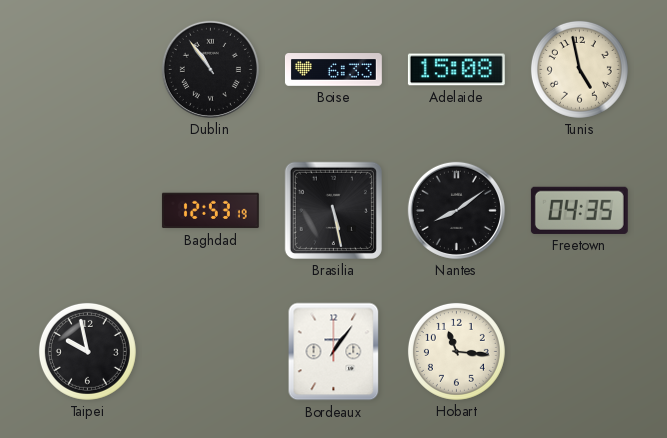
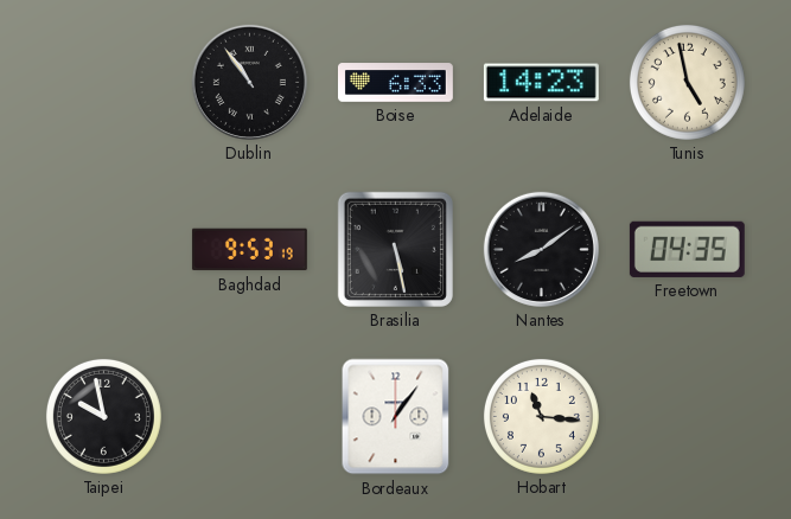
Adelaide: 15:08 -> 14:23
Baghdad: 12:53 -> 9:53
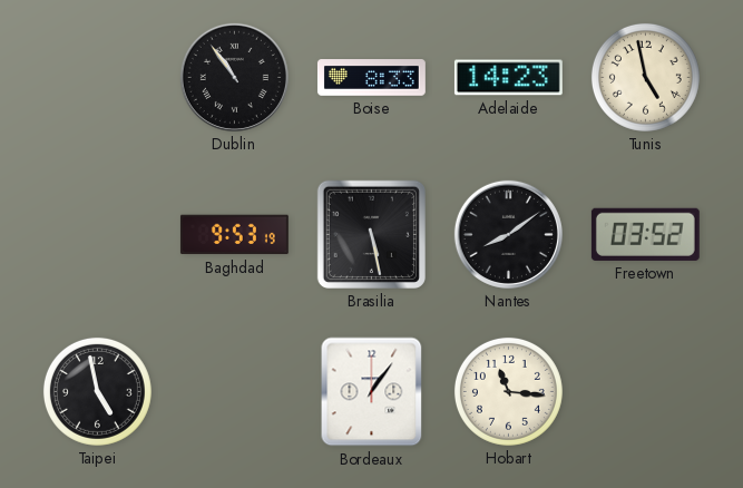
Boise: 6:33 -> 8:33
Freetown: 04:35 -> 03:52
Taipei: 9:58 -> 4:58
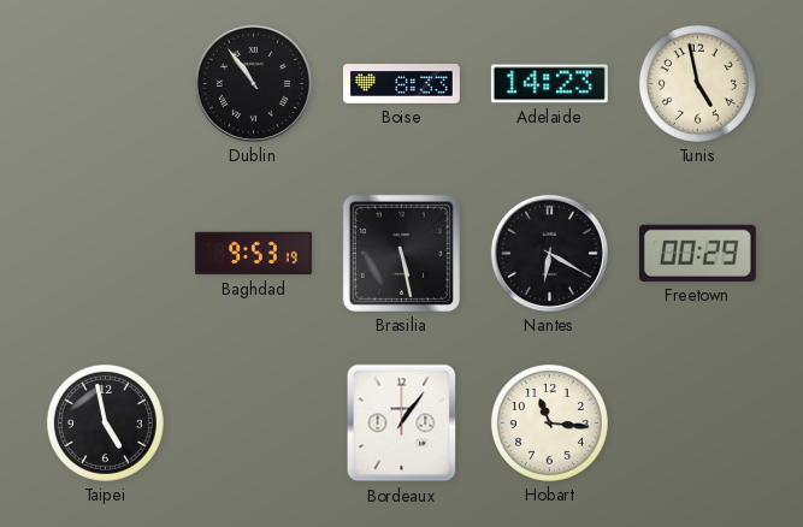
Nantes: 8:09 -> 6:20
Freetown: 03:52 -> 00:29
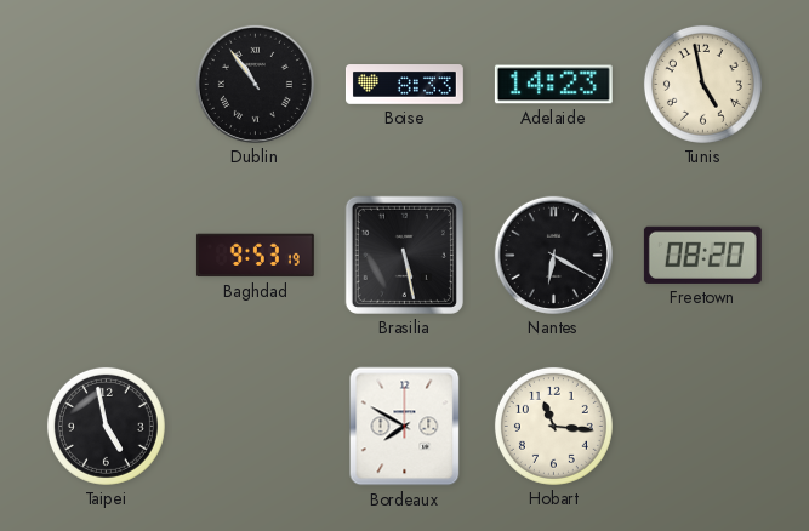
Freetown: 00:29 -> 08:20
Bordeaux: 1:06 -> 7:50
